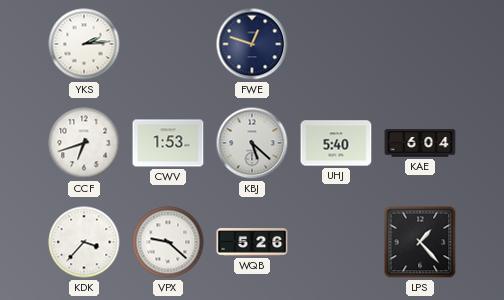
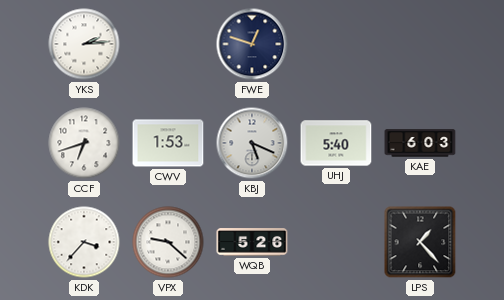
KBJ: 5:22 -> 5:19
KAE: 6:04 -> 6:03
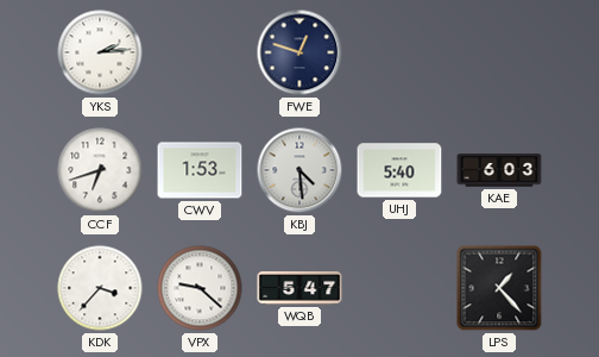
KBJ: 5:19 -> 4:29
WQB: 5:26 -> 5:47
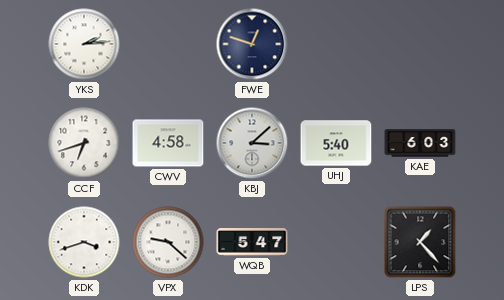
CWV: 1:53 -> 4:58
KBJ: 4:29 -> 3:08
KDK: 3:37 -> 3:42
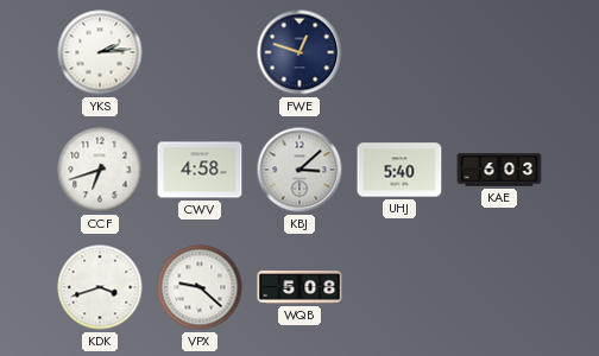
WQB: 5:47 -> 5:08
LPS: 1:23 -> none
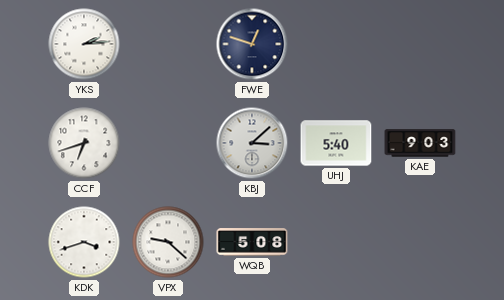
CWV: 4:58 -> none
KAE: 6:03 -> 9:03
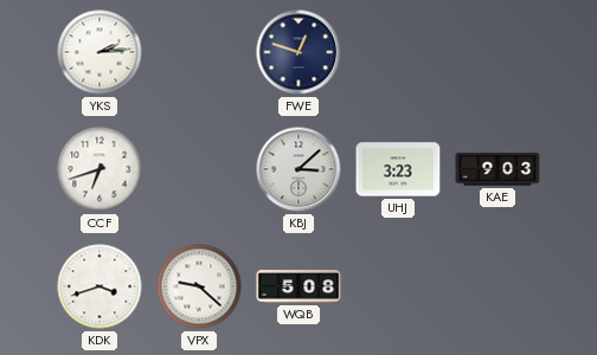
UHJ: 5:40 -> 3:23
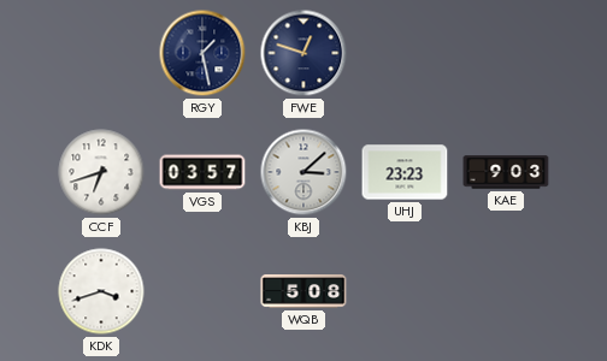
YKS: 2:14 -> none
RGY: none -> 1:28
VGS: none -> 03:57
UHJ: 3:23 -> 23:23
VPX: 9:22 -> none
